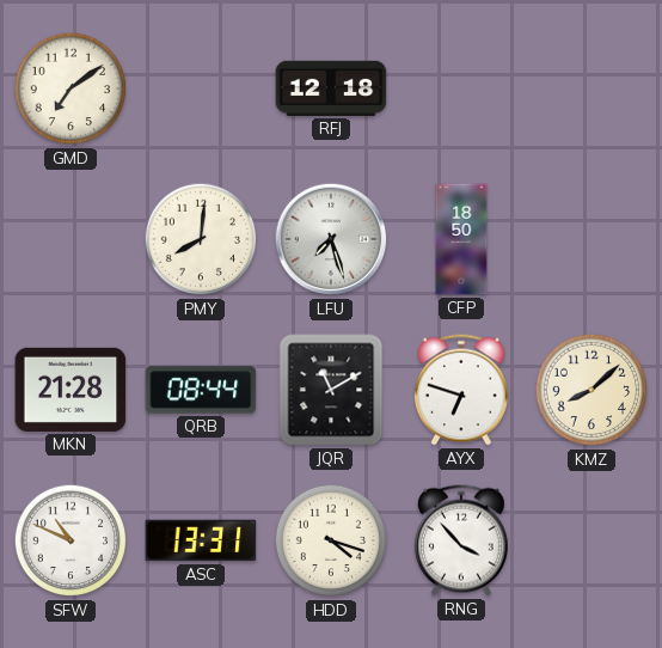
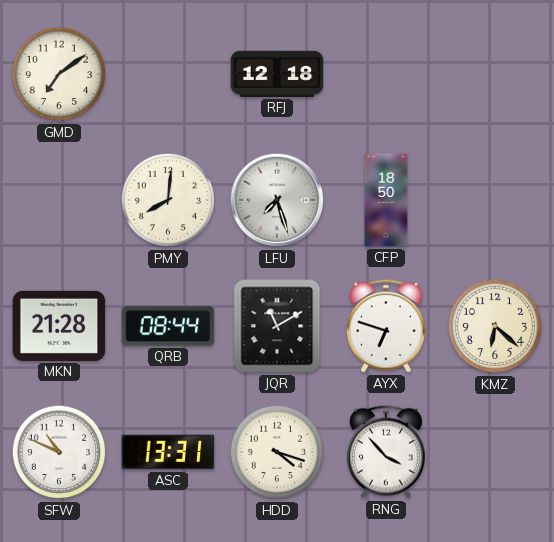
KMZ: 8:08 -> 6:22
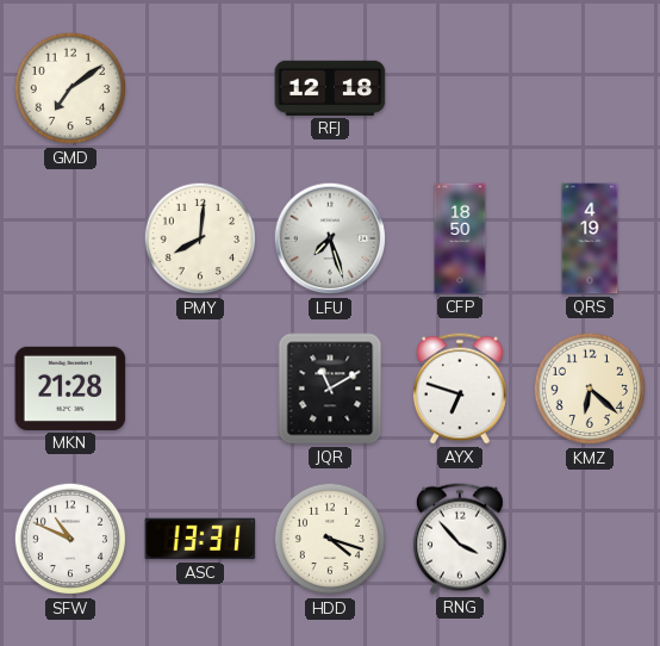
QRS: none -> 4:19
QRB: 08:44 -> none
